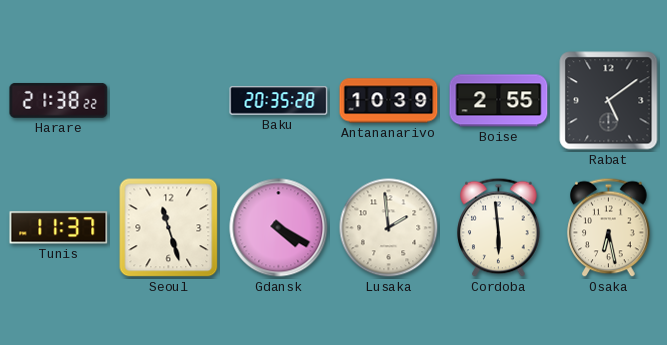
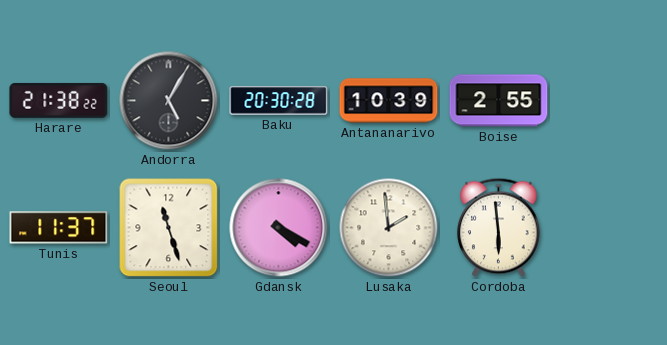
Andorra: none -> 5:05
Baku: 20:35 -> 20:30
Rabat: 5:09 -> none
Osaka: 6:28 -> none
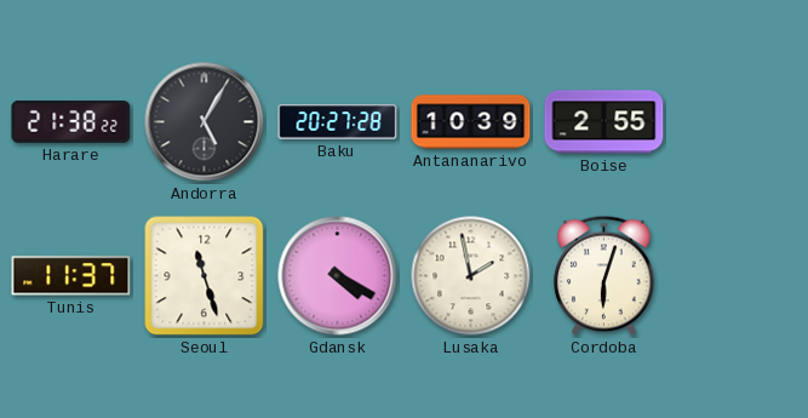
Baku: 20:30 -> 20:27
Lusaka: 1:59 -> 1:58
Cordoba: 5:59 -> 6:03
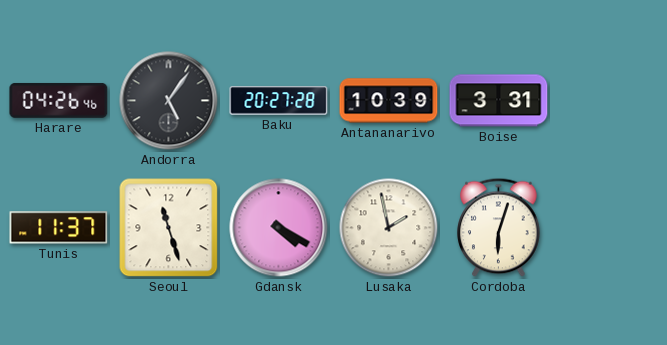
Harare: 21:38 -> 04:26
Andorra: 5:05 -> 5:06
Boise: 2:55 -> 3:31
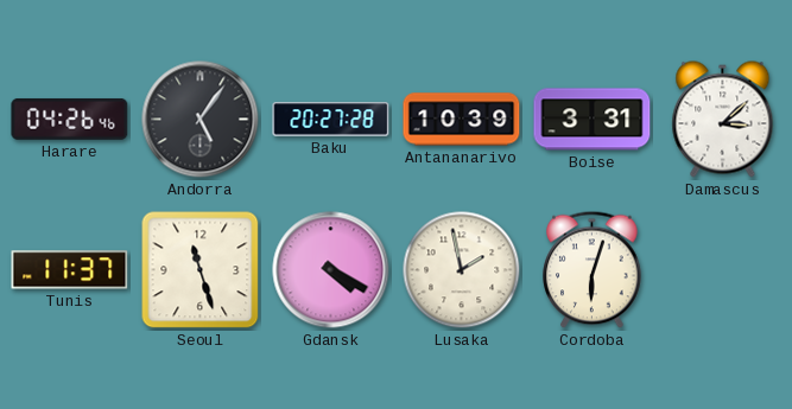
Damascus: none -> 3:08
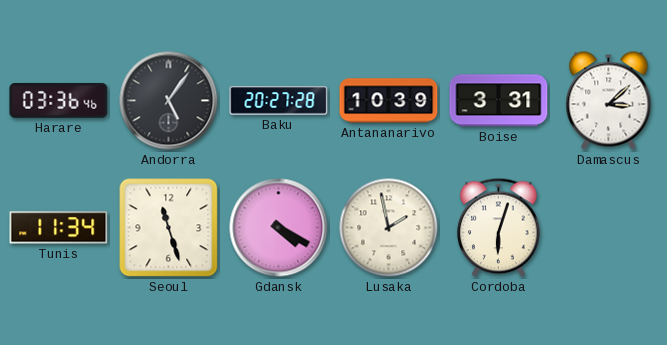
Harare: 04:26 -> 03:36
Tunis: 11:37 -> 11:34
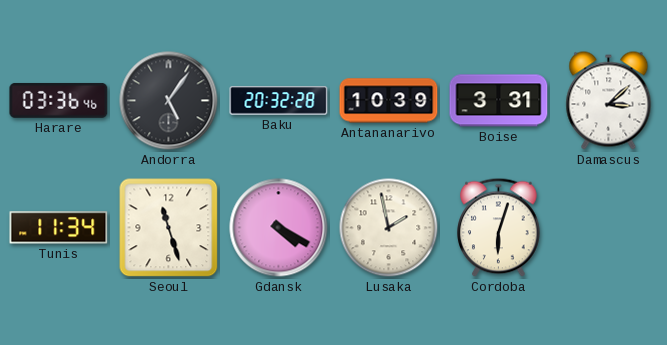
Baku: 20:27 -> 20:32
